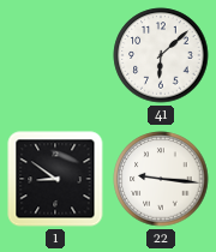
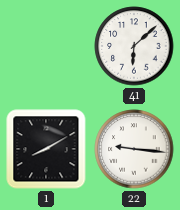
1: 8:51 -> 8:10
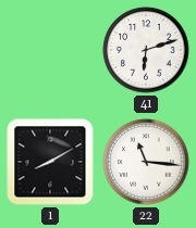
41: 6:08 -> 6:12
22: 9:16 -> 11:16
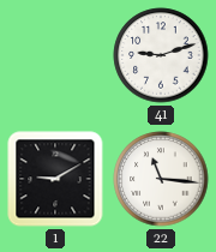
41: 6:12 -> 9:12
1: 8:10 -> 9:10
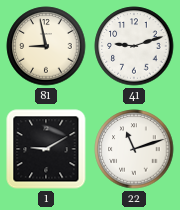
81: none -> 8:58
22: 11:16 -> 11:12
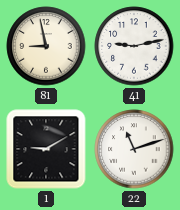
41: 9:12 -> 9:13
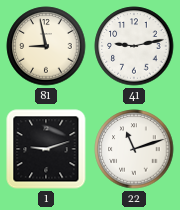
1: 9:10 -> 9:12
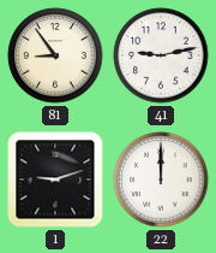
81: 8:58 -> 8:54
22: 11:12 -> 12:00
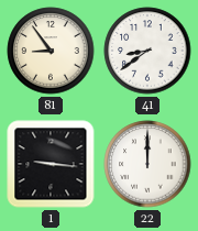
41: 9:13 -> 8:39
1: 9:12 -> 9:16
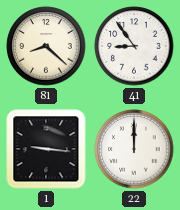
81: 8:54 -> 8:22
41: 8:39 -> 8:54
